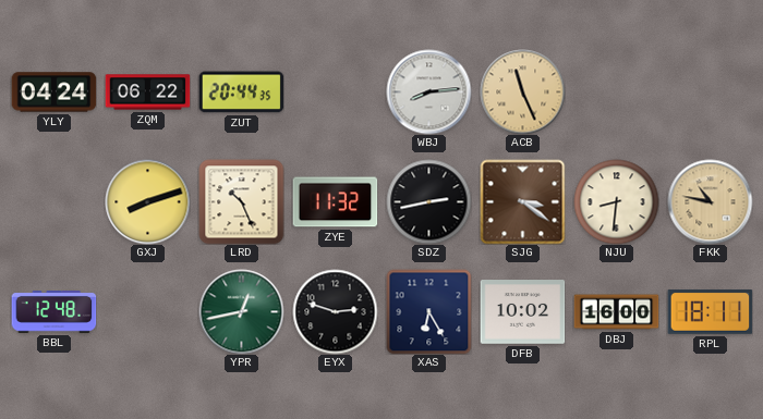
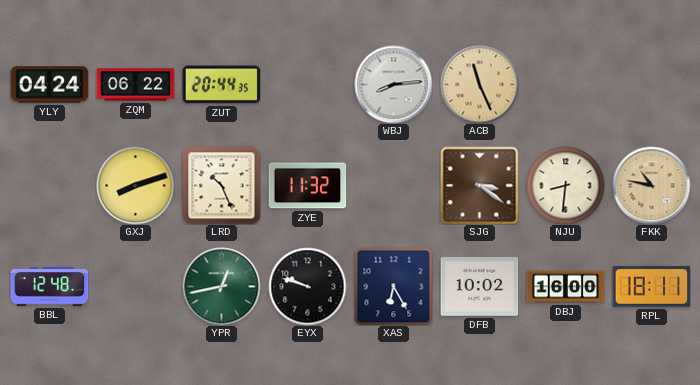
SDZ: 2:43 -> none
EYX: 2:48 -> 9:48
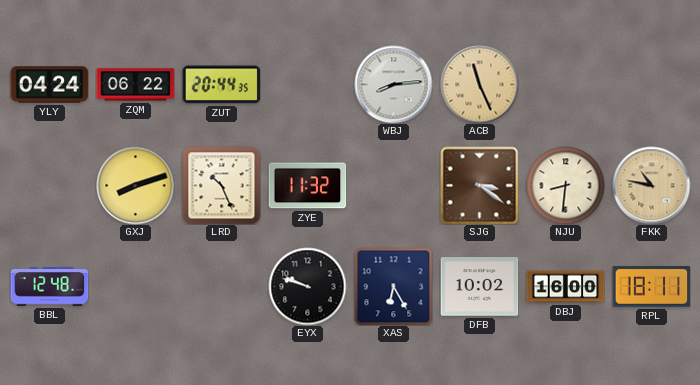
YPR: 12:43 -> none
